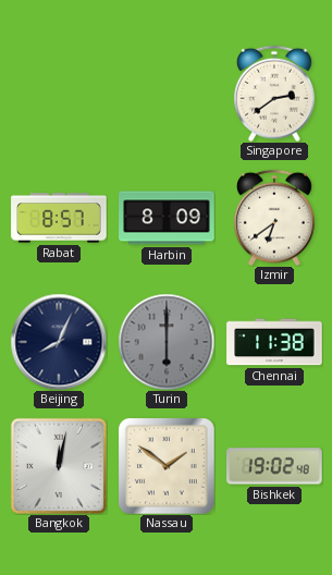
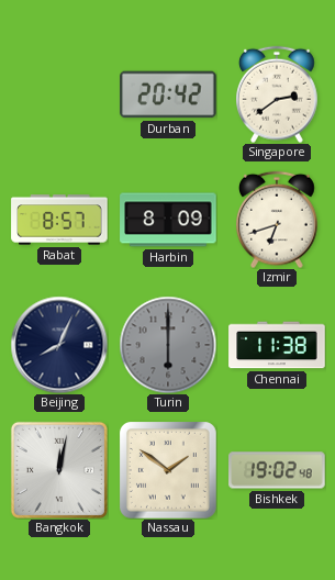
Durban: none -> 20:42
Izmir: 6:39 -> 6:42
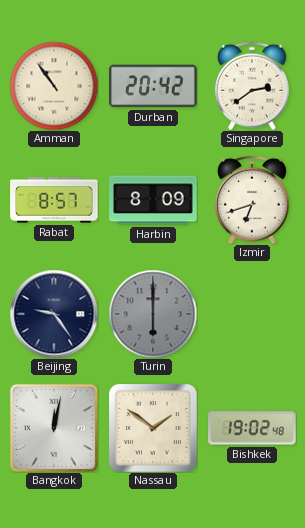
Amman: none -> 10:54
Beijing: 8:04 -> 9:24
Chennai: 11:38 -> none
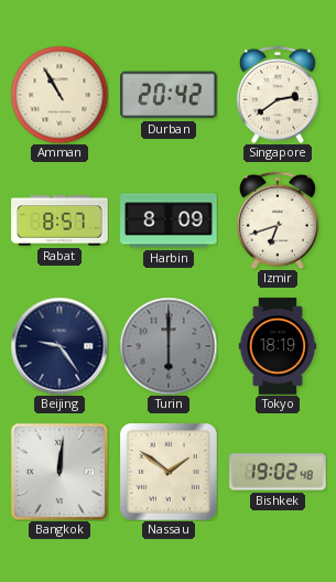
Amman: 10:54 -> 10:55
Tokyo: none -> 18:19
Bangkok: 12:02 -> 12:01
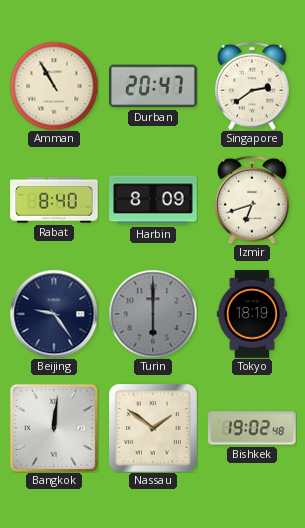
Durban: 20:42 -> 20:47
Rabat: 8:57 -> 8:40
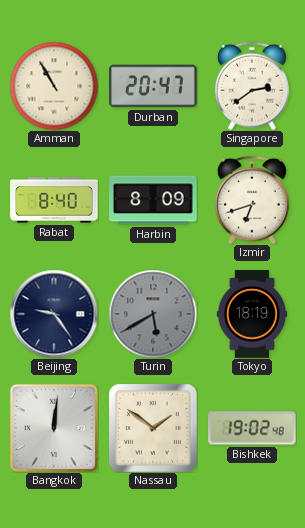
Turin: 6:00 -> 5:40
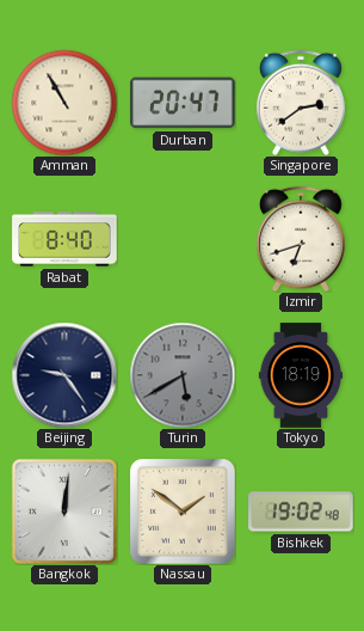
Harbin: 8:09 -> none
